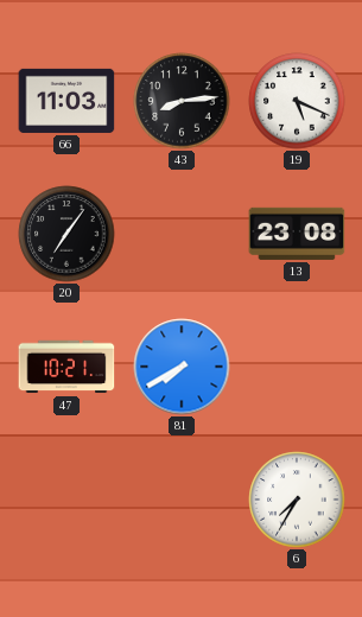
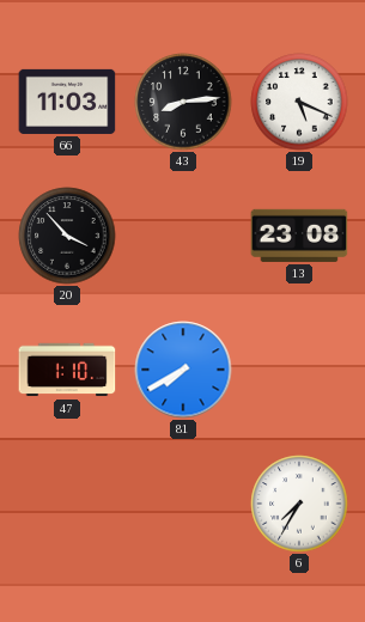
20: 7:06 -> 3:53
47: 10:21 -> 1:10
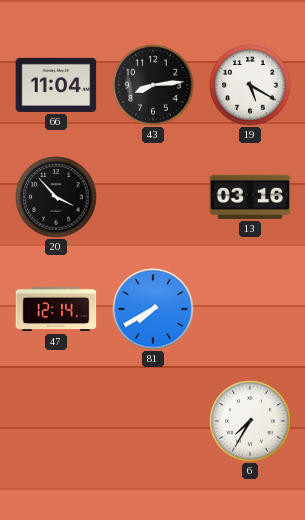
66: 11:03 -> 11:04
19: 5:19 -> 5:20
13: 23:08 -> 03:16
47: 1:10 -> 12:14
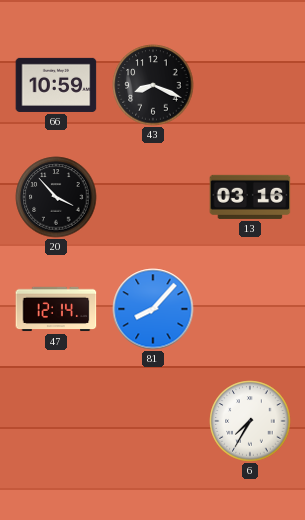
66: 11:04 -> 10:59
43: 8:14 -> 8:19
19: 5:20 -> none
81: 7:40 -> 8:07
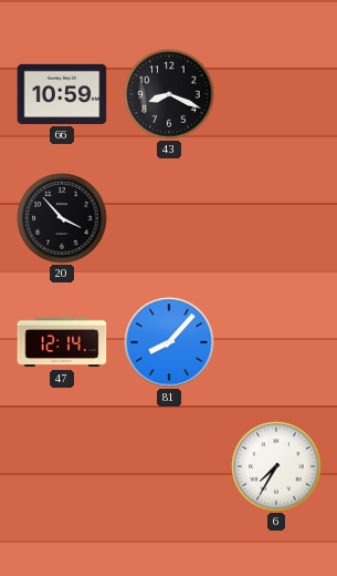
13: 03:16 -> none
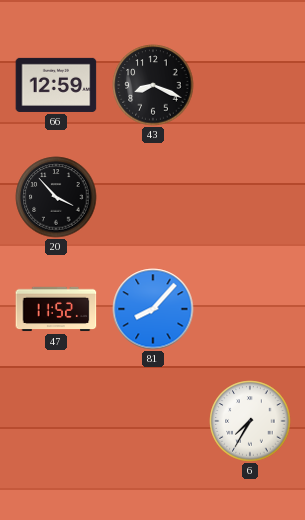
66: 10:59 -> 12:59
47: 12:14 -> 11:52
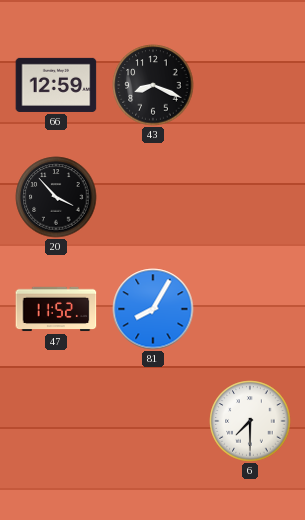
81: 8:07 -> 8:05
6: 7:35 -> 7:30
